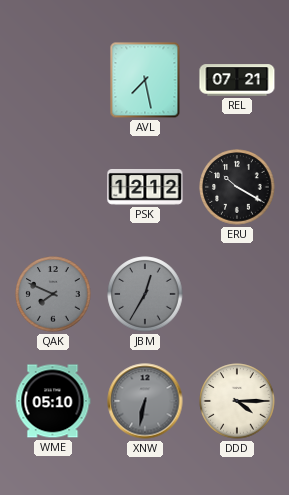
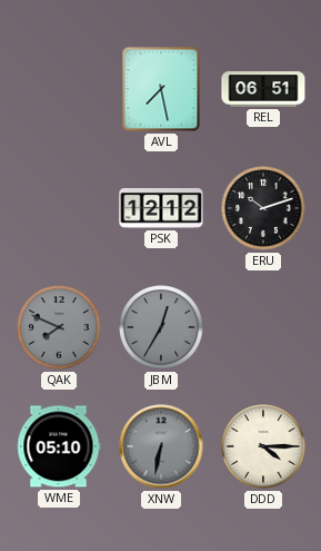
REL: 07:21 -> 06:51
ERU: 10:20 -> 10:12
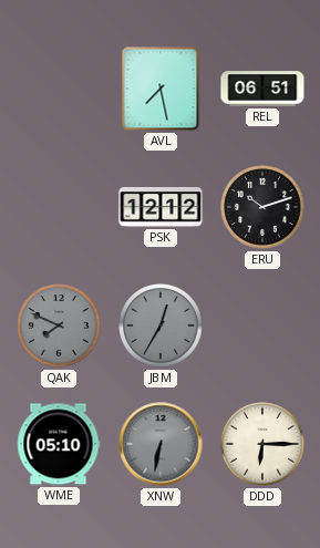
DDD: 4:15 -> 6:15
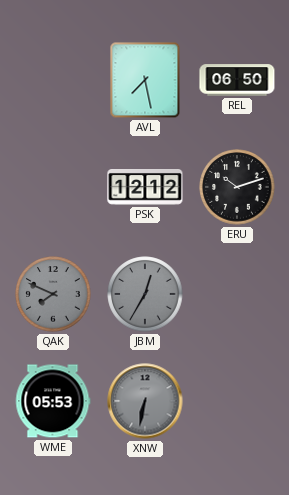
REL: 06:51 -> 06:50
WME: 05:10 -> 05:53
DDD: 6:15 -> none
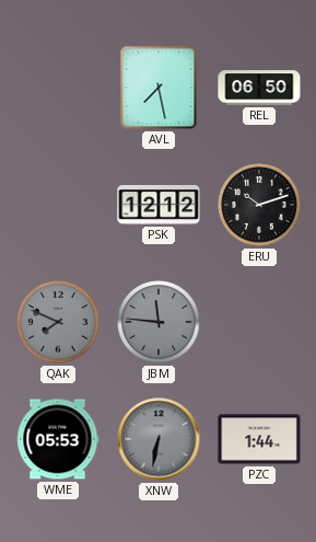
JBM: 12:35 -> 11:46
PZC: none -> 1:44
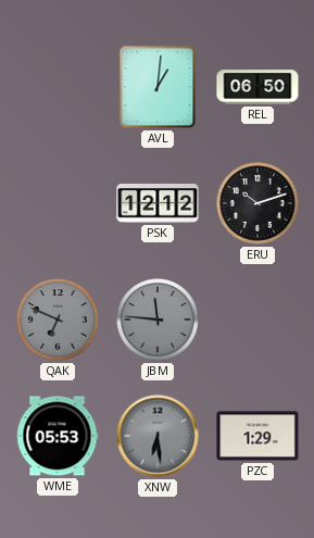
AVL: 7:28 -> 1:01
QAK: 7:49 -> 6:49
XNW: 6:32 -> 6:29
PZC: 1:44 -> 1:29
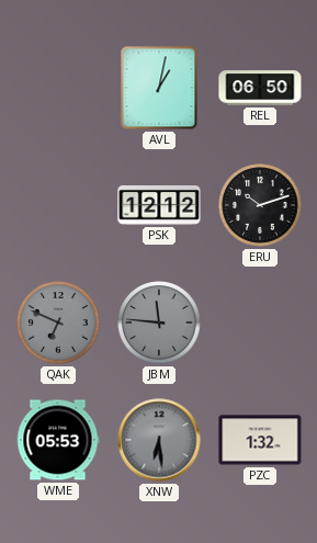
AVL: 1:01 -> 1:02
PZC: 1:29 -> 1:32
